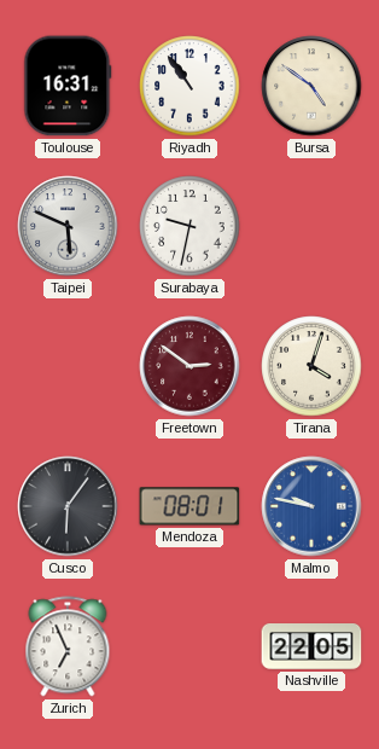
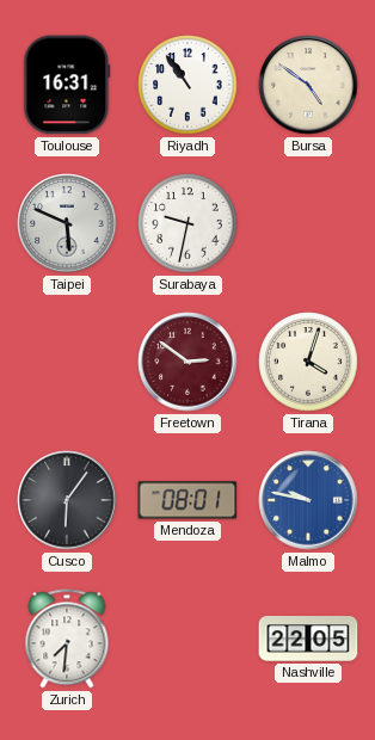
Zurich: 6:56 -> 7:31
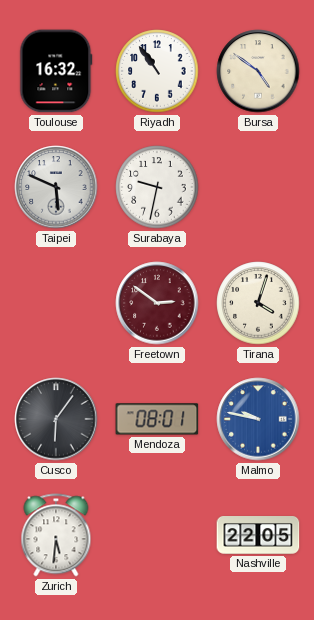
Toulouse: 16:31 -> 16:32
Zurich: 7:31 -> 5:31
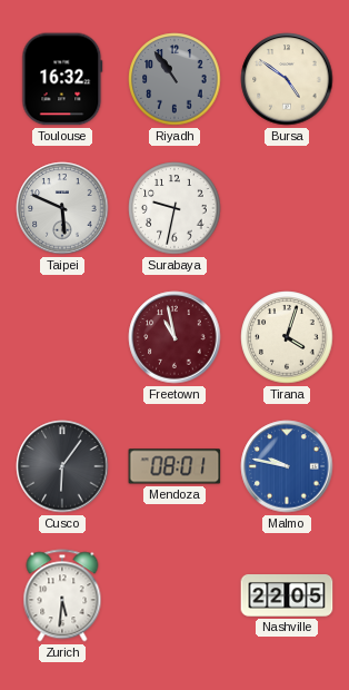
Riyadh dial: white -> grey
Freetown: 2:51 -> 10:58
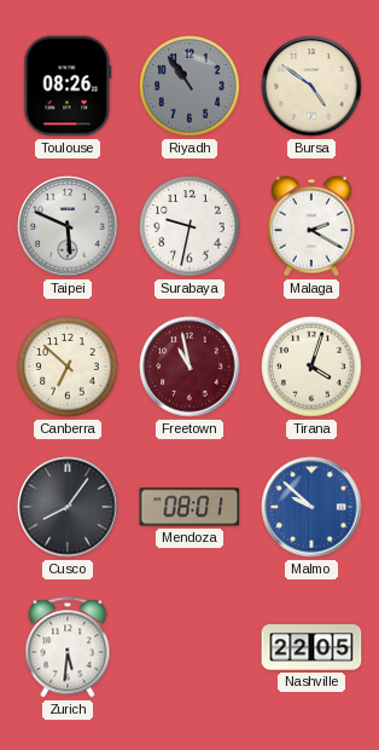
Toulouse: 16:32 -> 08:26
Malaga: none -> 2:20
Canberra: none -> 6:52
Cusco: 6:06 -> 8:06
Malmo: 9:47 -> 9:52
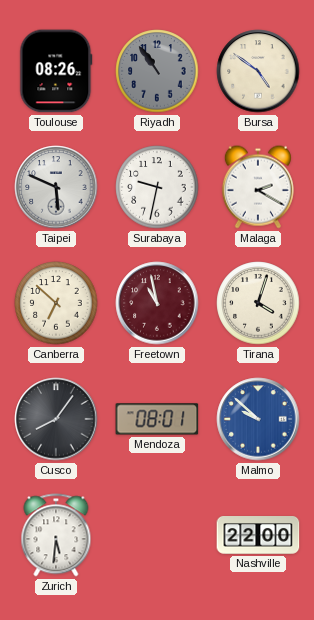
Nashville: 22:05 -> 22:00
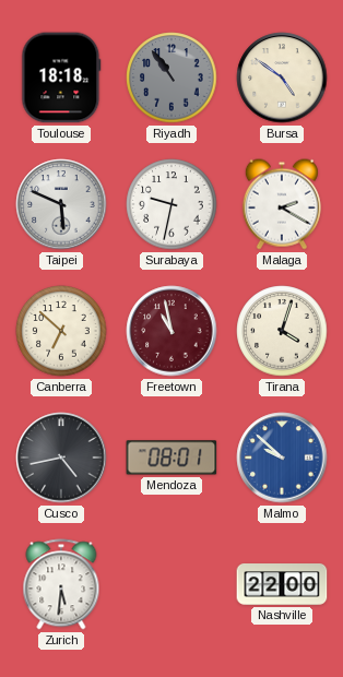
Toulouse: 08:26 -> 18:18
Cusco: 8:06 -> 4:43
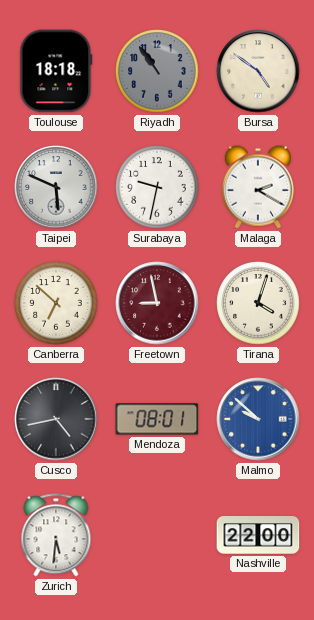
Freetown: 10:58 -> 8:58
